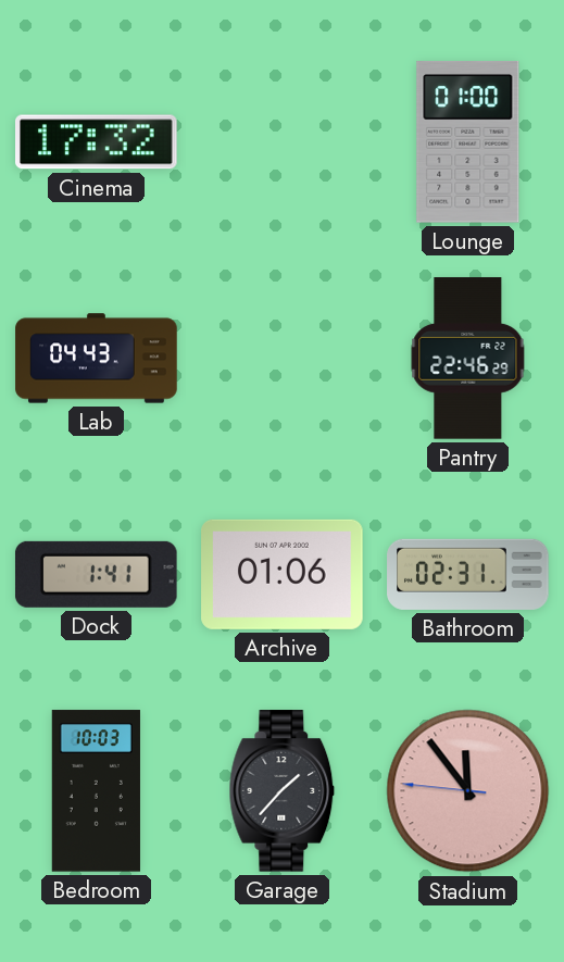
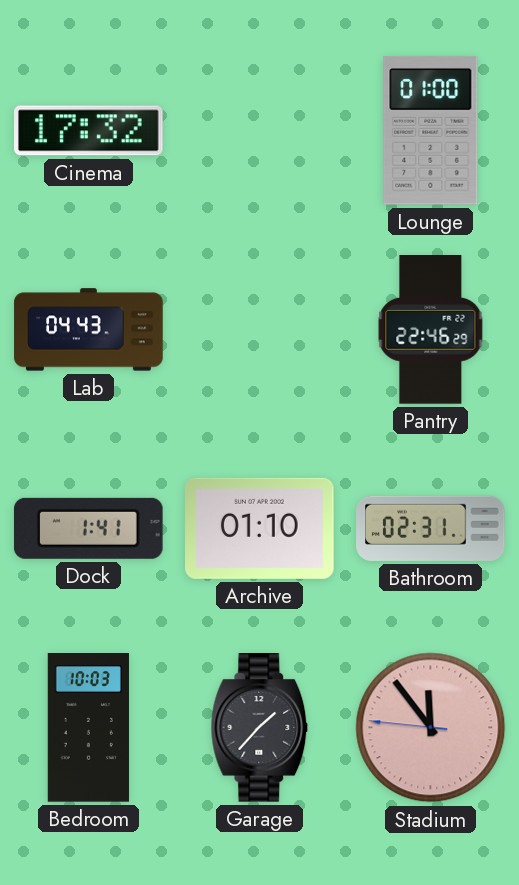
Archive: 01:06 -> 01:10
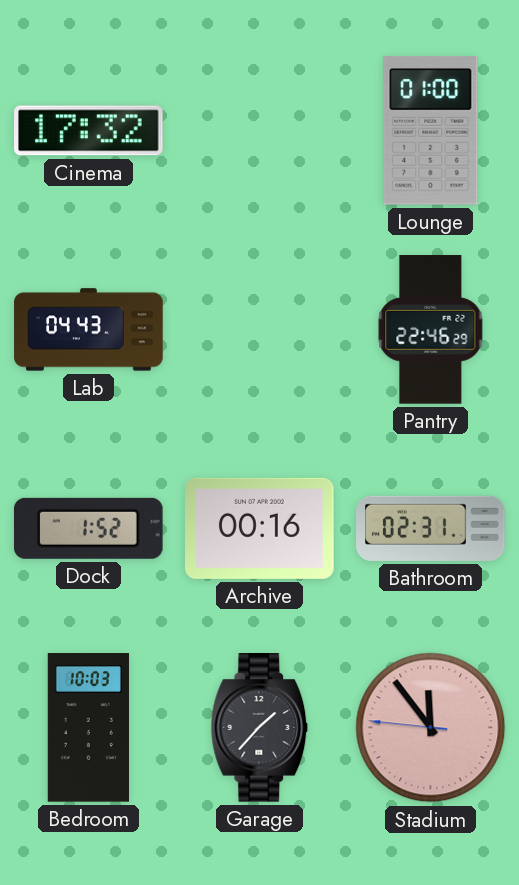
Dock: 1:41 -> 1:52
Archive: 01:10 -> 00:16
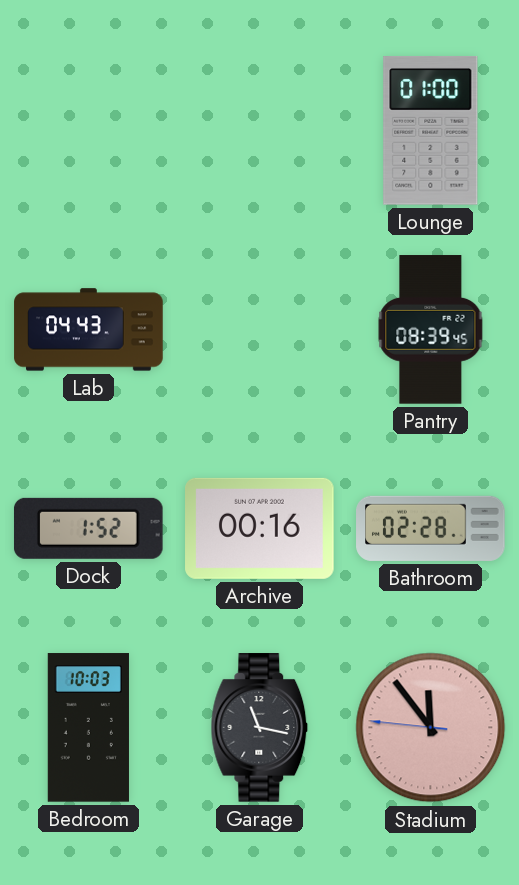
Cinema: 17:32 -> none
Pantry: 22:46 -> 08:39
Bathroom: 02:31 -> 02:28
Garage: 1:37 -> 11:17
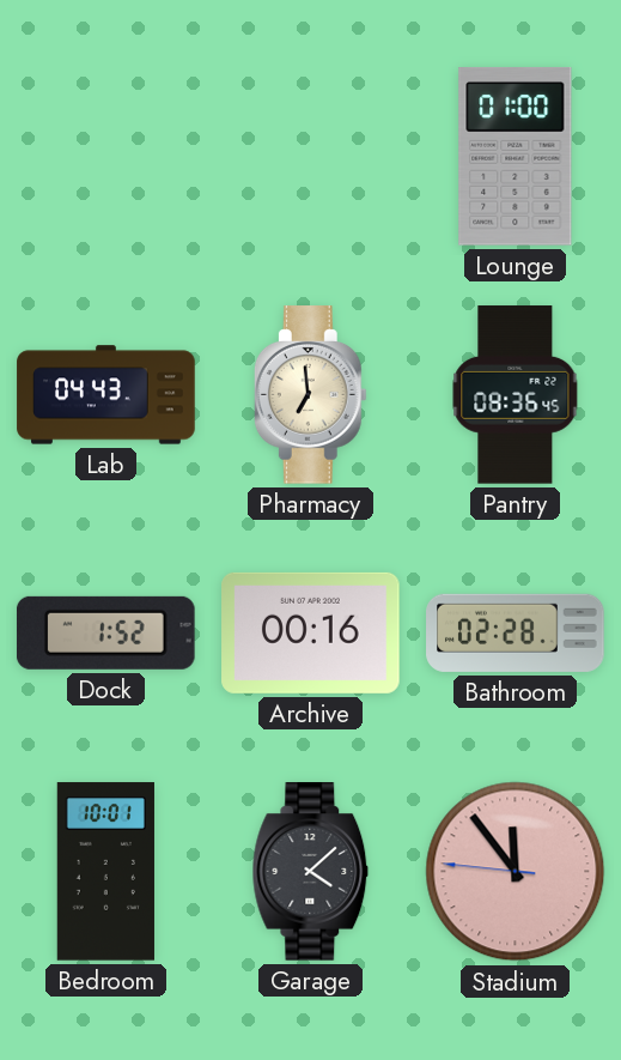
Pharmacy: none -> 6:59
Pantry: 08:39 -> 08:36
Bedroom: 10:03 -> 10:01
Garage: 11:17 -> 4:08
